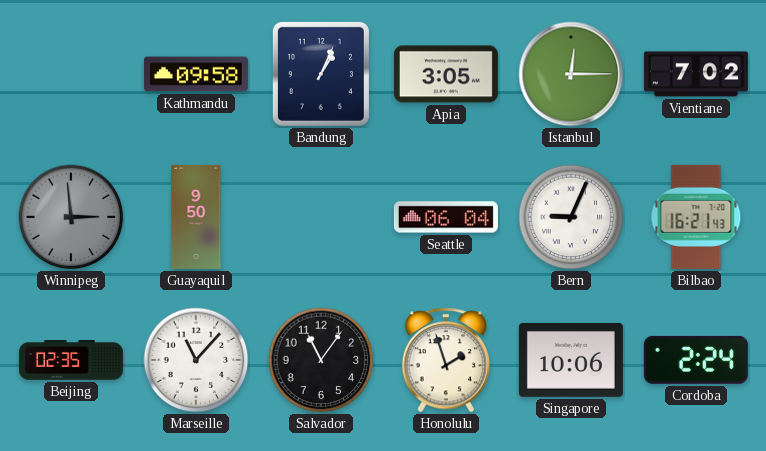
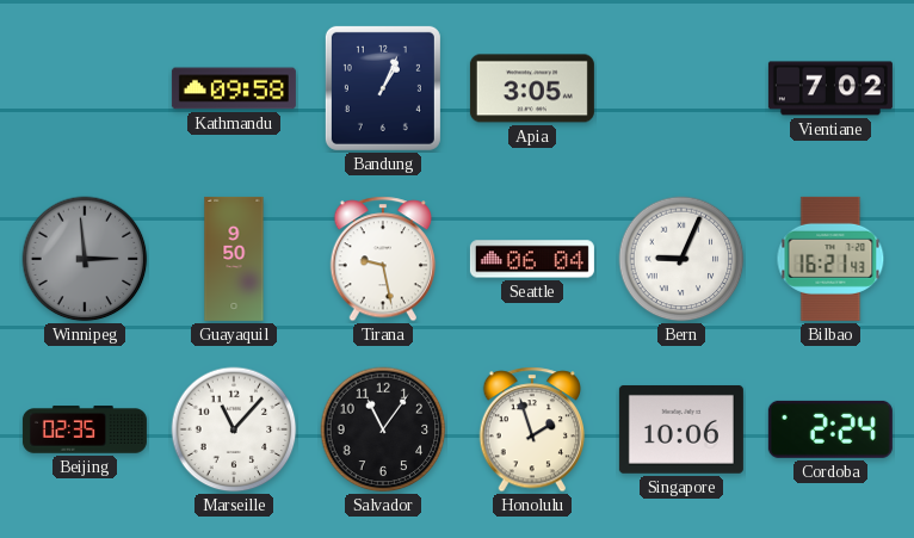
Istanbul: 12:15 -> none
Tirana: none -> 9:28
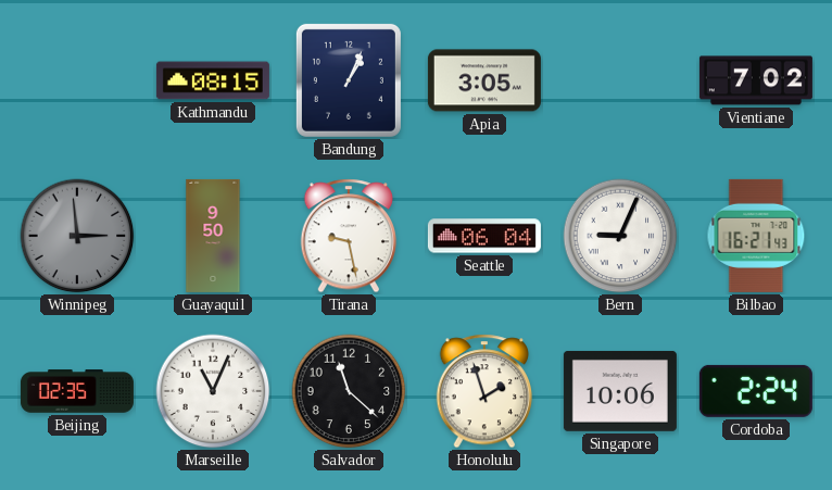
Kathmandu: 09:58 -> 08:15
Marseille: 11:07 -> 11:04
Salvador: 11:06 -> 11:22
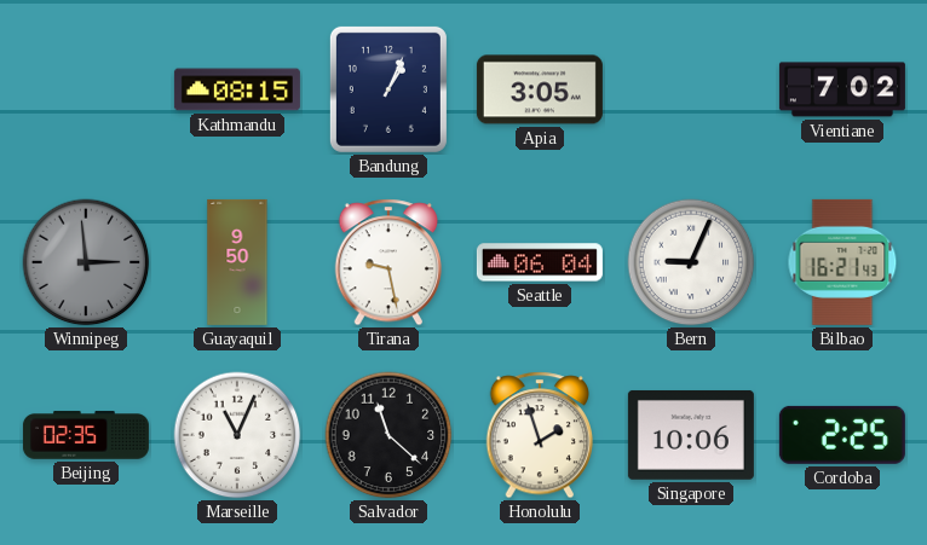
Cordoba: 2:24 -> 2:25
